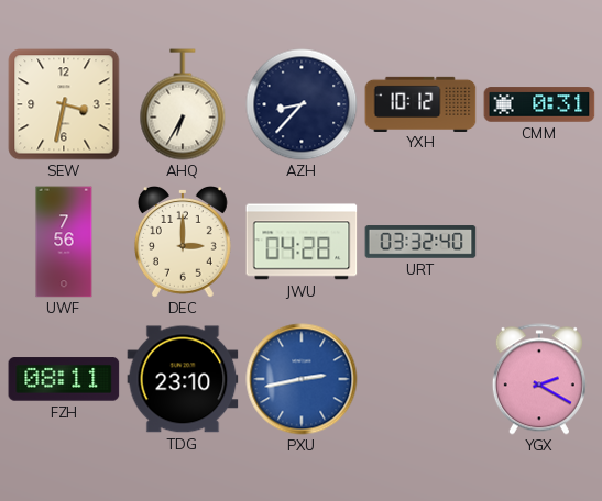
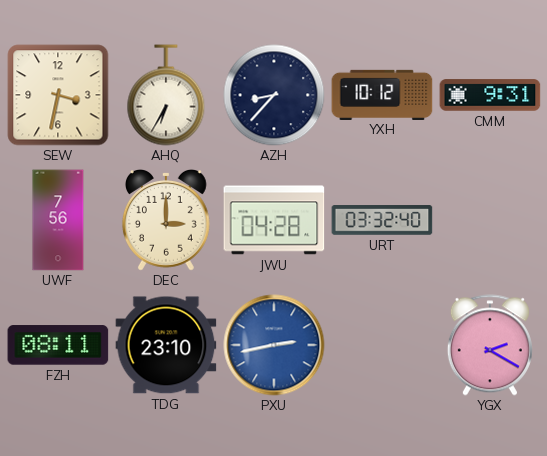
CMM: 0:31 -> 9:31
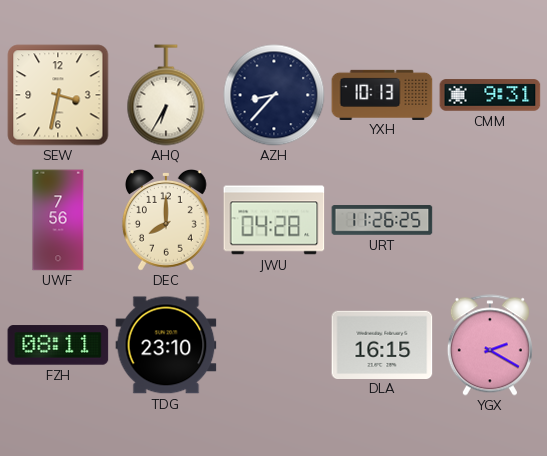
YXH: 10:12 -> 10:13
DEC: 3:00 -> 8:00
URT: 03:32 -> 11:26
PXU: 2:43 -> none
DLA: none -> 16:15
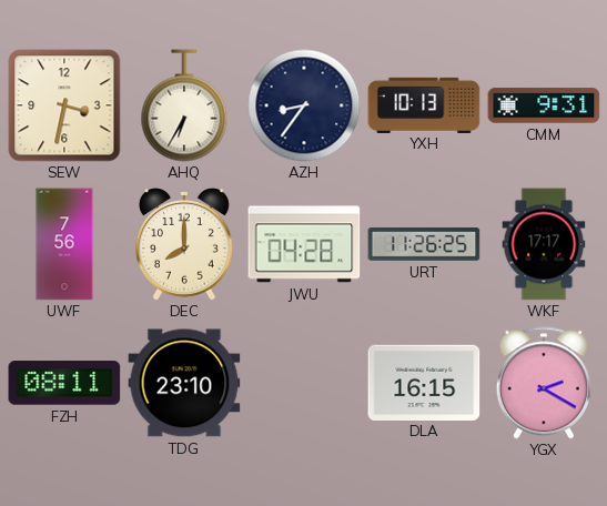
AZH: 8:37 -> 8:36
WKF: none -> 17:17
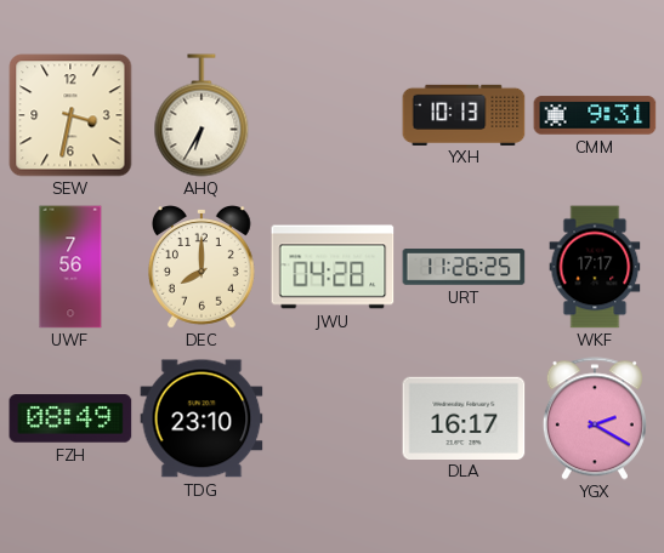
AZH: 8:36 -> none
FZH: 08:11 -> 08:49
DLA: 16:15 -> 16:17
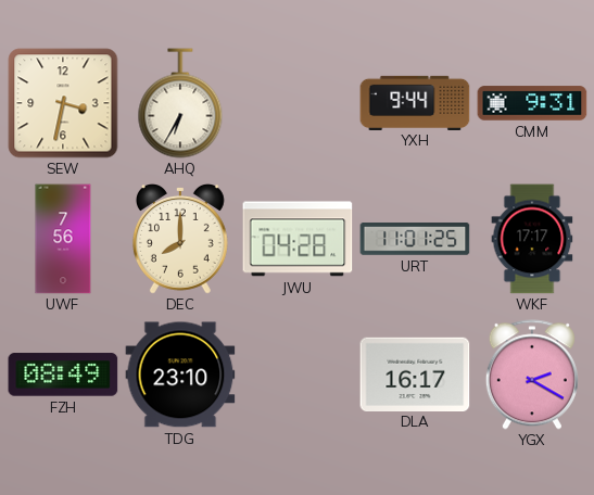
YXH: 10:13 -> 9:44
URT: 11:26 -> 11:01
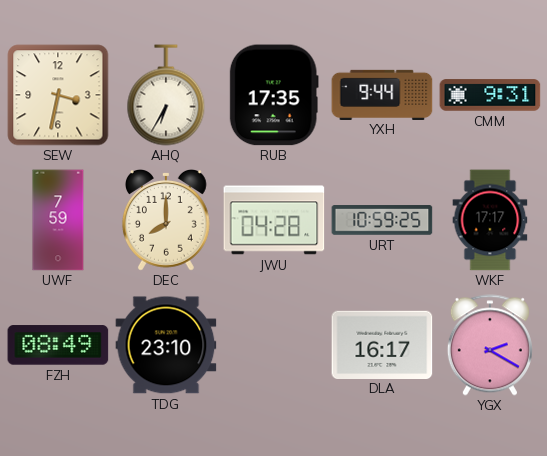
RUB: none -> 17:35
UWF: 7:56 -> 7:59
URT: 11:01 -> 10:59
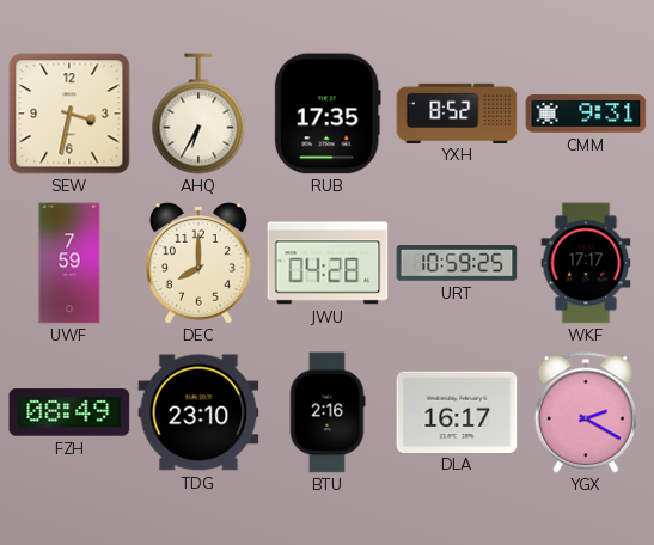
YXH: 9:44 -> 8:52
BTU: none -> 2:16
